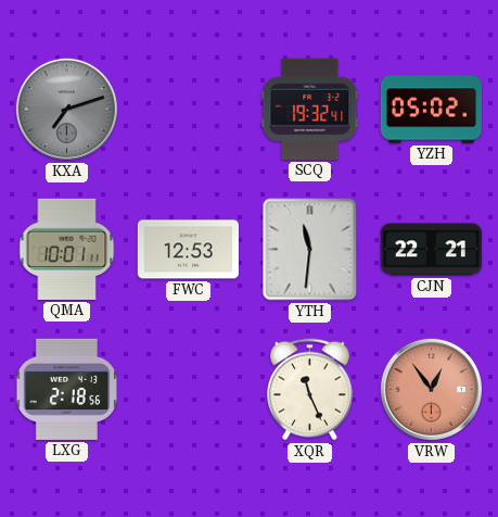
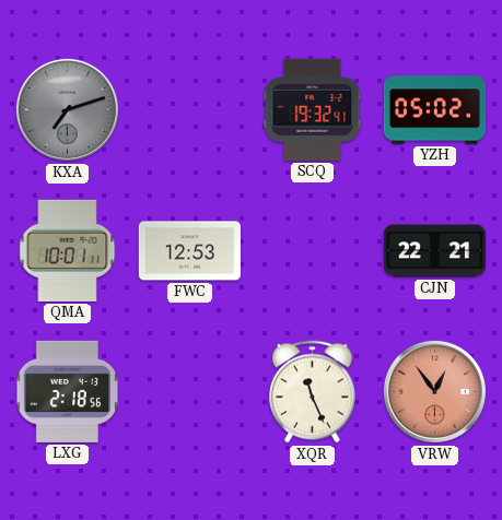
YTH: 11:31 -> none
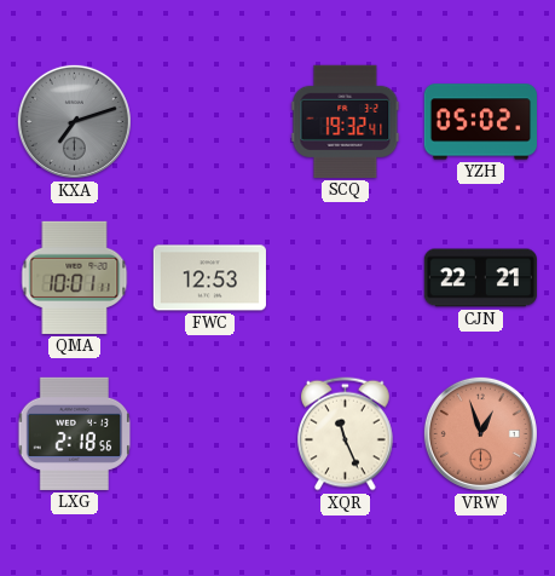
VRW: 12:54 -> 12:57
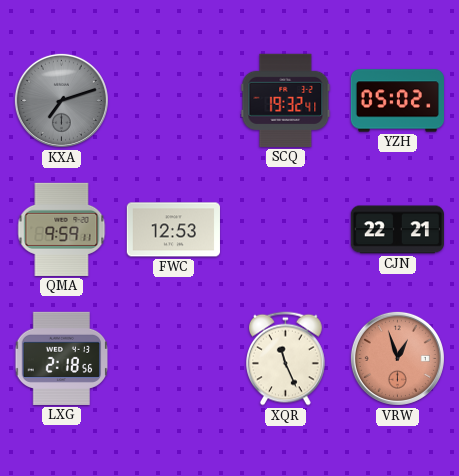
QMA: 10:01 -> 9:59
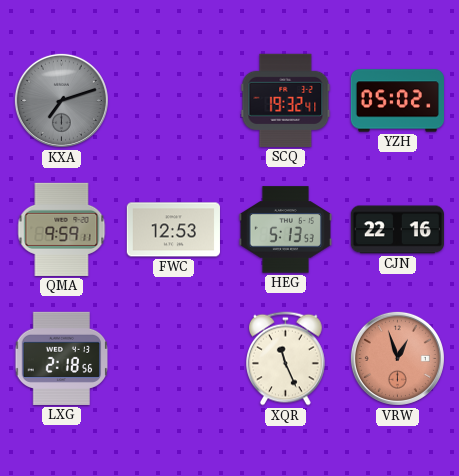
HEG: none -> 5:13
CJN: 22:21 -> 22:16
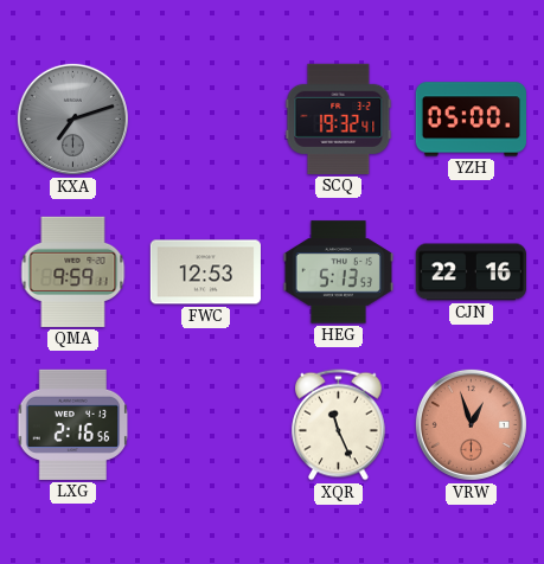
YZH: 05:02 -> 05:00
LXG: 2:18 -> 2:16
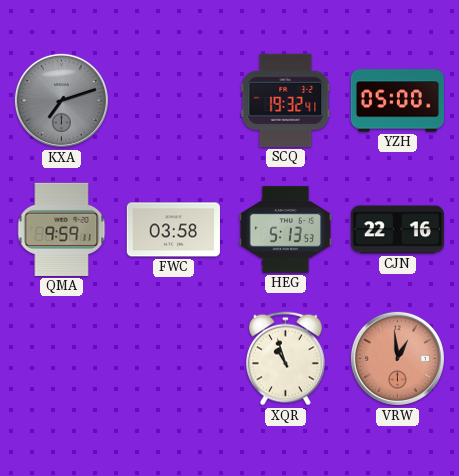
FWC: 12:53 -> 03:58
LXG: 2:16 -> none
XQR: 11:26 -> 10:57
VRW: 12:57 -> 12:59
